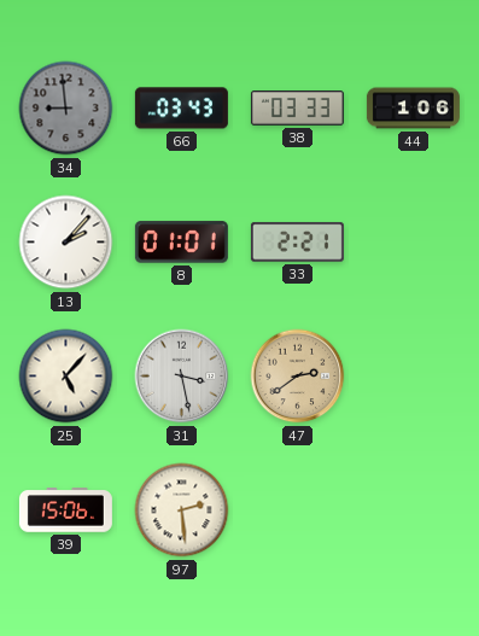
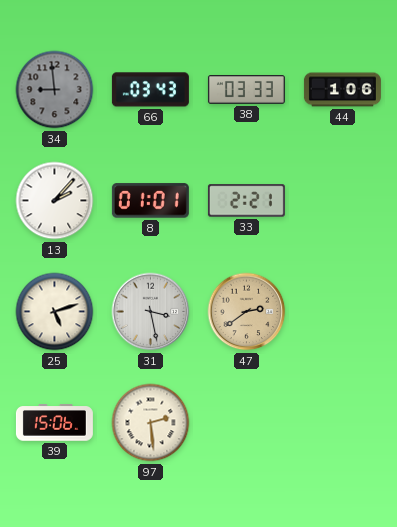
25: 5:07 -> 5:12
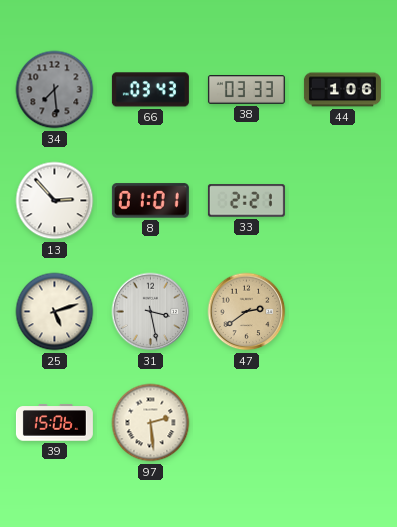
34: 8:59 -> 7:29
13: 2:07 -> 2:53
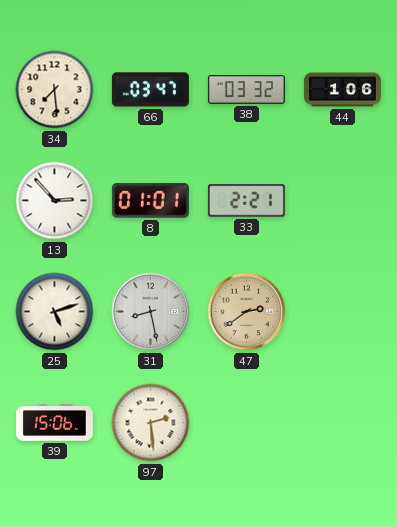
34 dial: grey -> cream
66: 03:43 -> 03:47
38: 03:33 -> 03:32
31: 3:28 -> 8:28
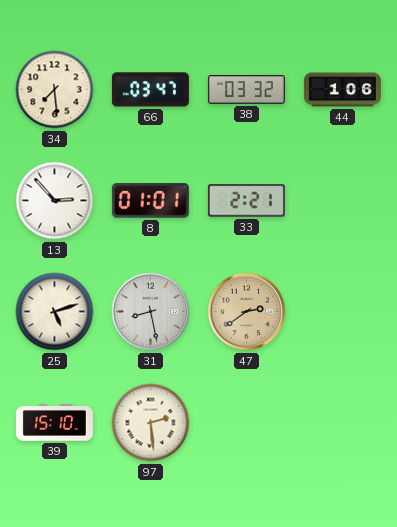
39: 15:06 -> 15:10
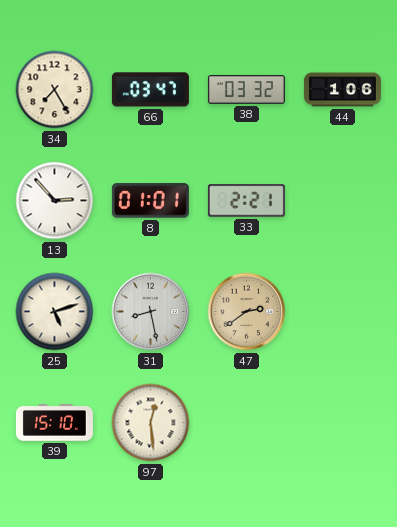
34: 7:29 -> 7:25
97: 2:29 -> 12:29
